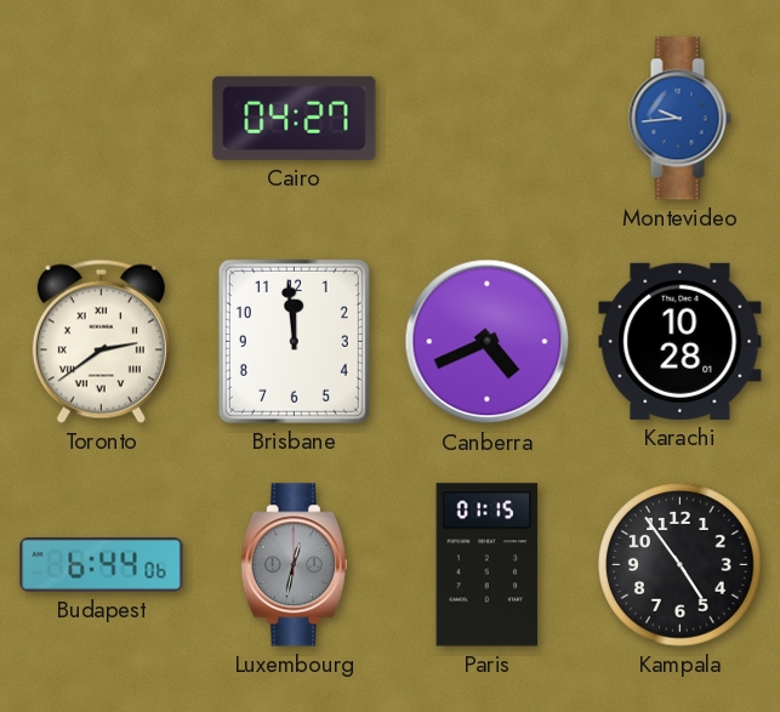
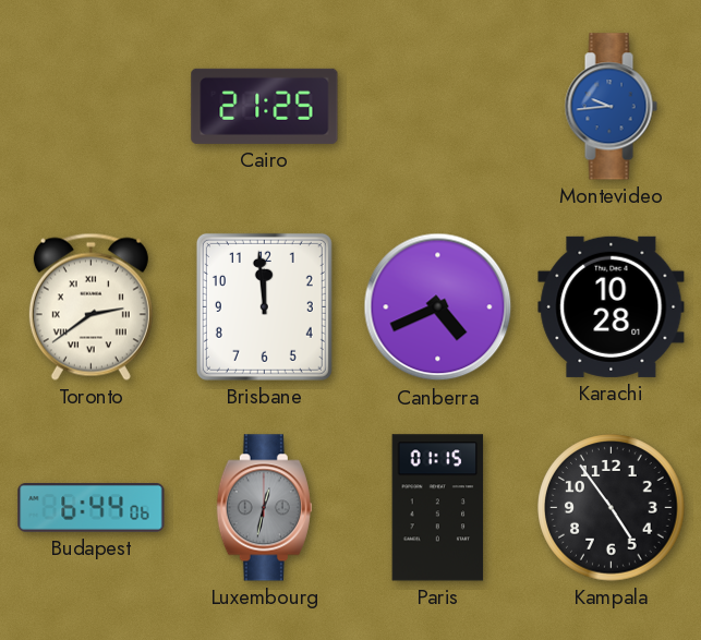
Cairo: 04:27 -> 21:25
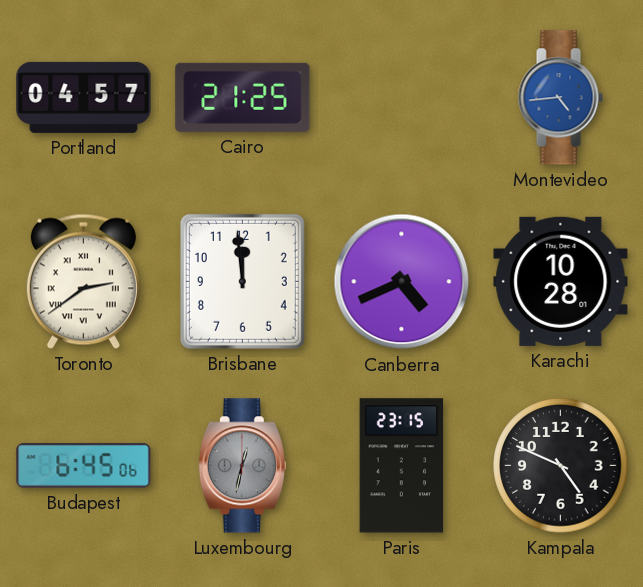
Portland: none -> 04:57
Montevideo: 9:44 -> 4:44
Budapest: 6:44 -> 6:45
Paris: 01:15 -> 23:15
Kampala: 4:54 -> 4:49
